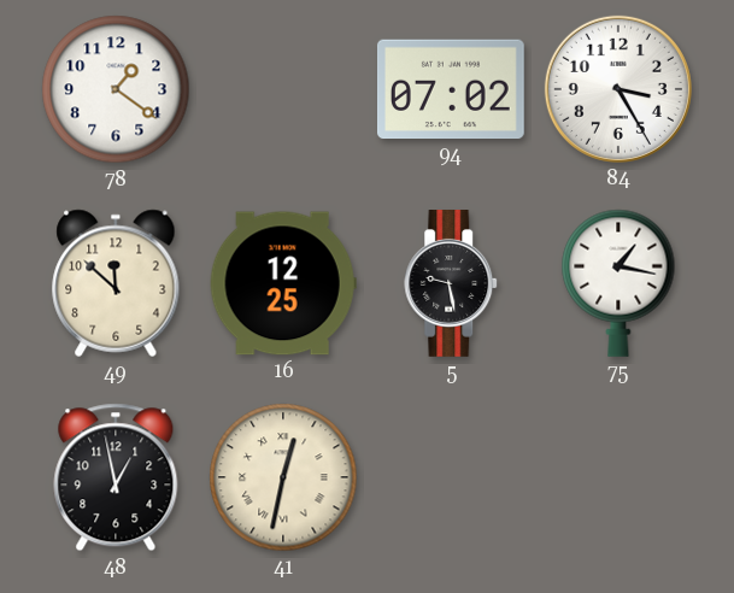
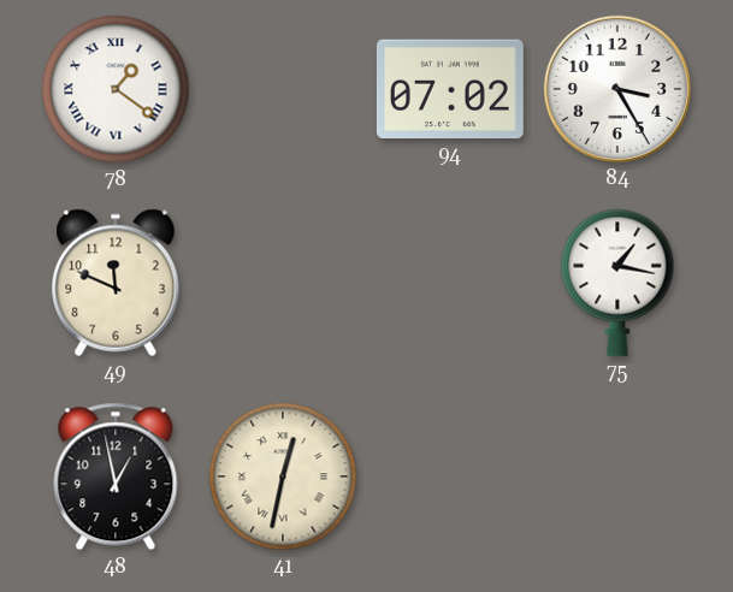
78 numerals: Arabic -> Roman
49: 11:52 -> 11:49
16: 12:25 -> none
5: 9:28 -> none
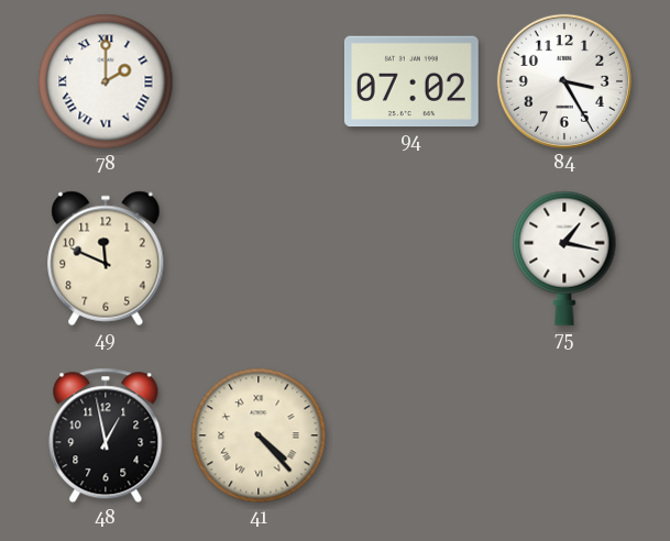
78: 1:21 -> 2:00
41: 12:32 -> 4:23
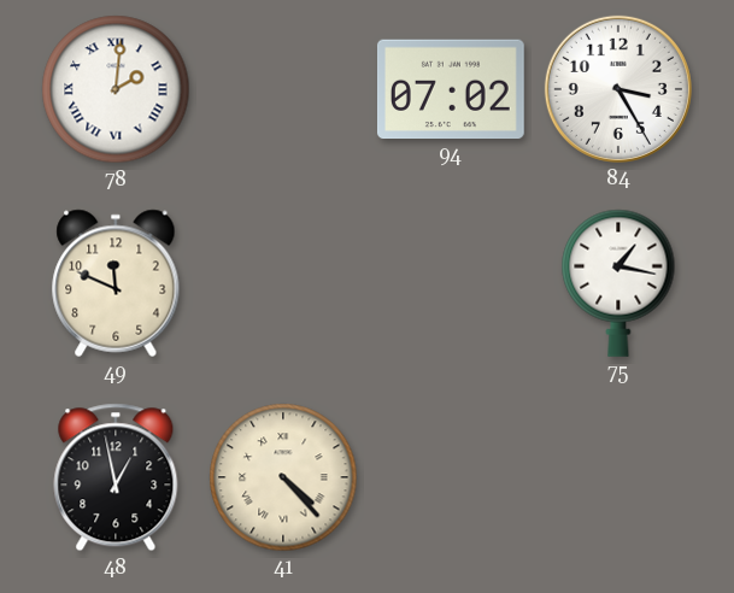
78: 2:00 -> 2:01
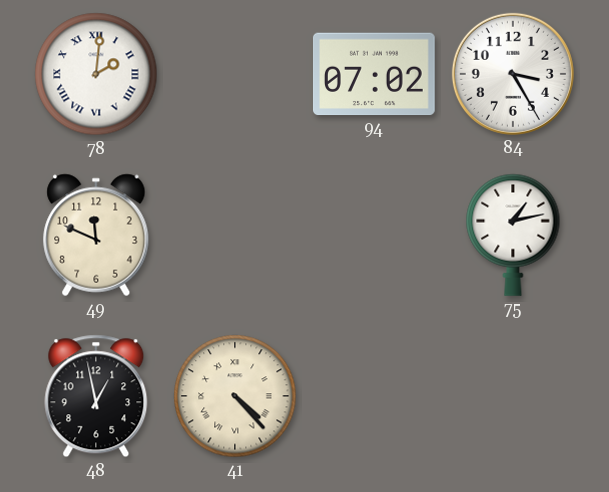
75: 1:17 -> 1:13
